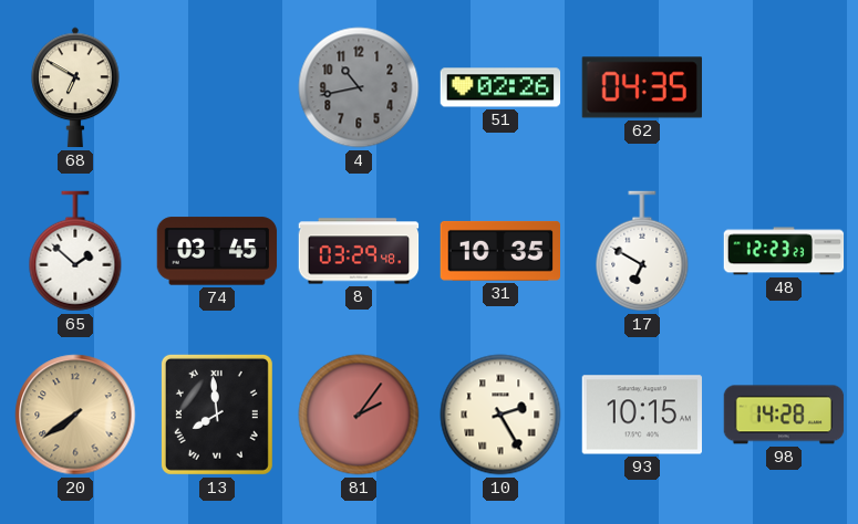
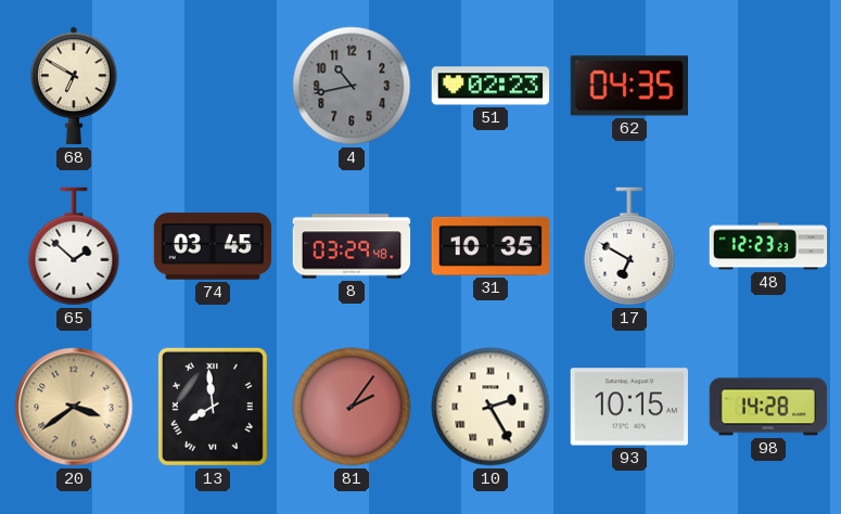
51: 02:26 -> 02:23
20: 7:39 -> 3:39
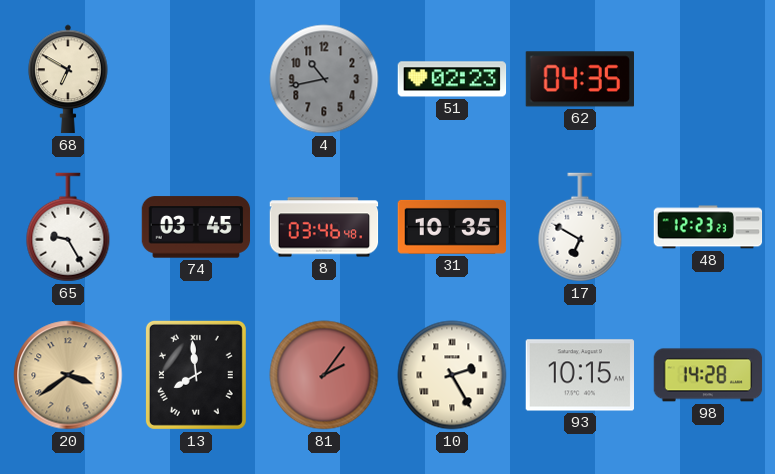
65: 1:52 -> 9:25
8: 03:29 -> 03:46
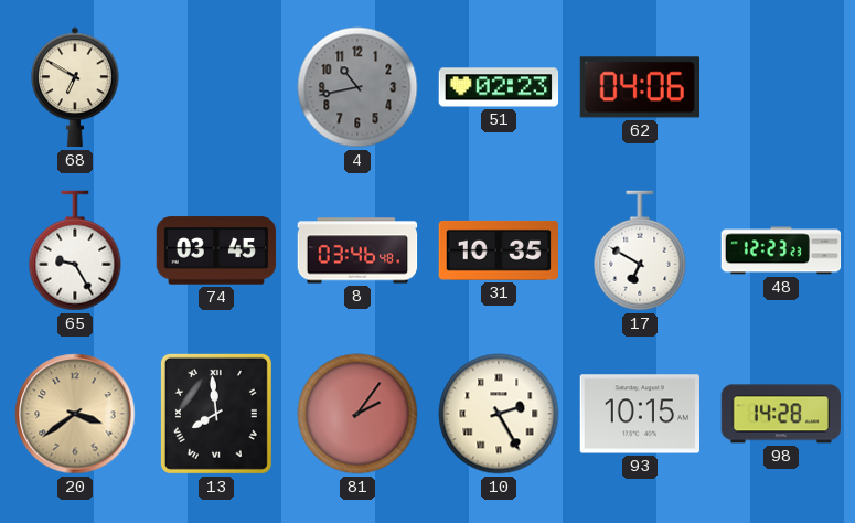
62: 04:35 -> 04:06
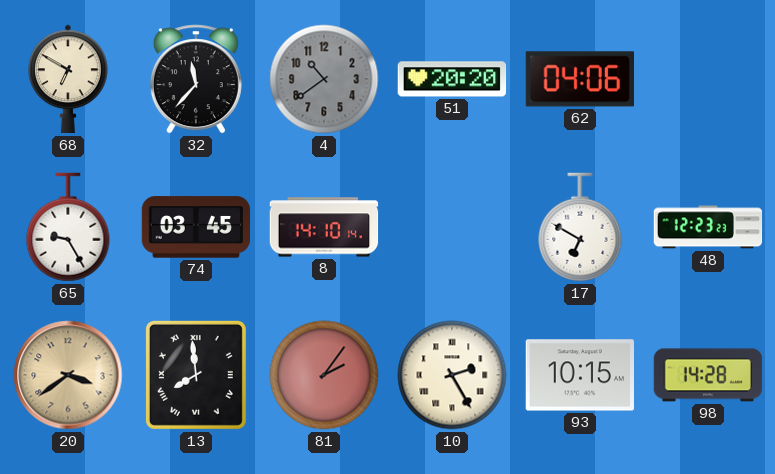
32: none -> 11:37
4: 10:43 -> 10:39
51: 02:23 -> 20:20
8: 03:46 -> 14:10
31: 10:35 -> none
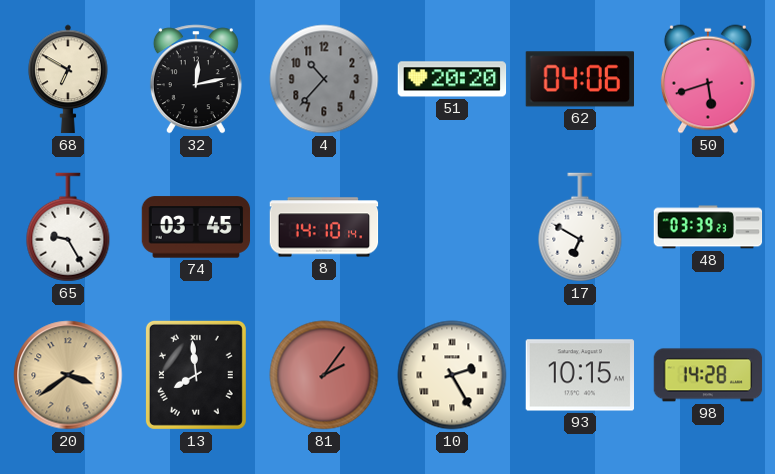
32: 11:37 -> 12:13
4: 10:39 -> 10:37
50: none -> 5:42
48: 12:23 -> 03:39
